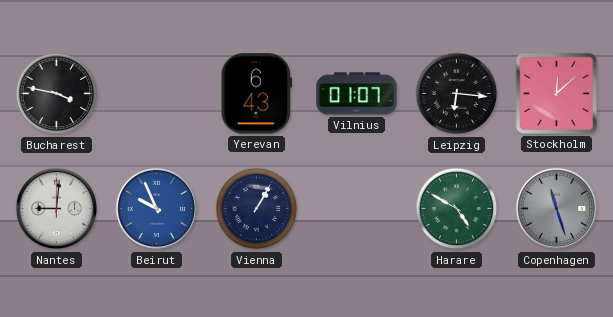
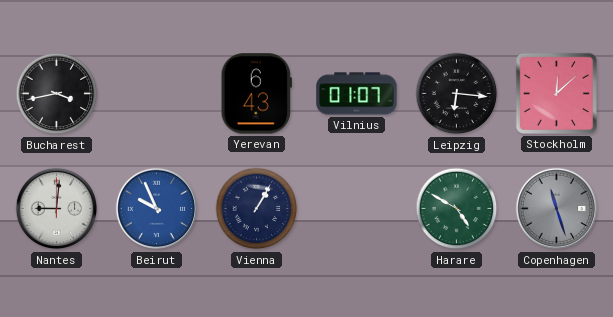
Bucharest: 3:47 -> 3:43
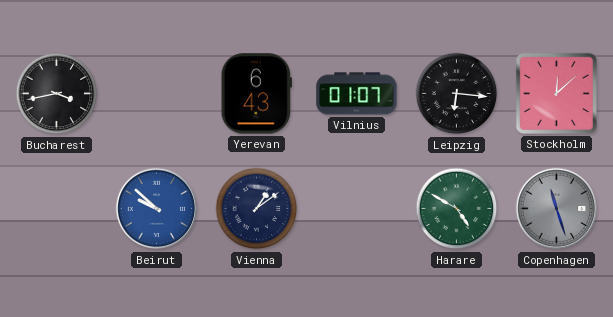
Nantes: 9:01 -> none
Beirut: 9:56 -> 9:52
Vienna: 1:05 -> 1:09
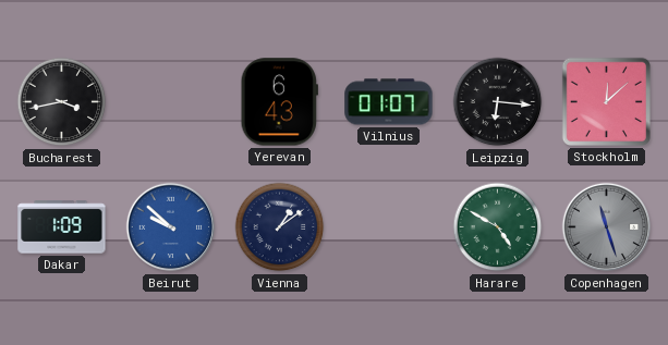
Dakar: none -> 1:09
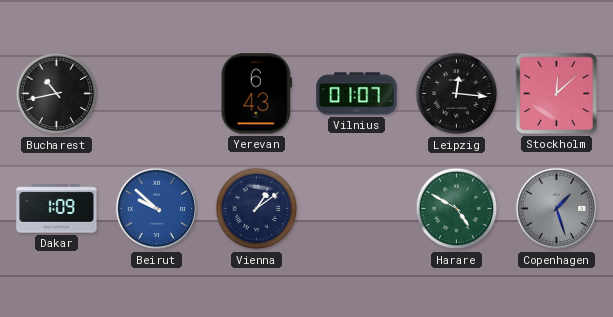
Bucharest: 3:43 -> 10:43
Leipzig: 6:16 -> 12:16
Copenhagen: 11:27 -> 1:27
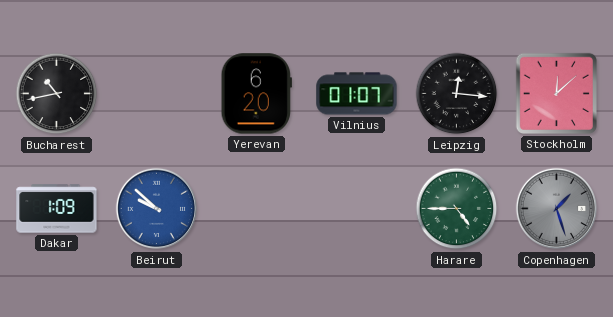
Yerevan: 6:43 -> 6:20
Vienna: 1:09 -> none
Harare: 4:50 -> 4:45
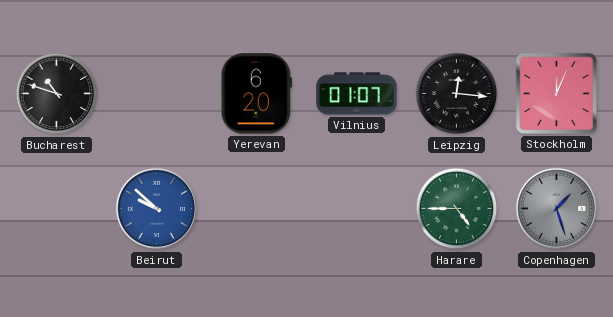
Bucharest: 10:43 -> 10:48
Stockholm: 12:08 -> 12:04
Dakar: 1:09 -> none
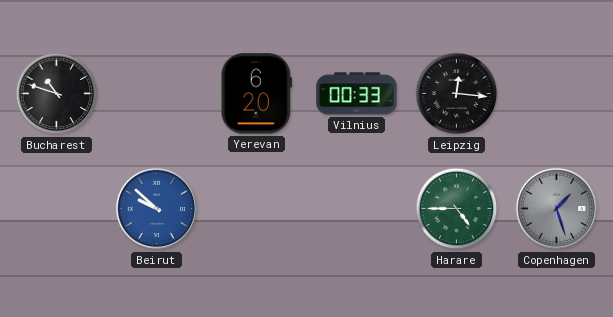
Vilnius: 01:07 -> 00:33
Stockholm: 12:04 -> none
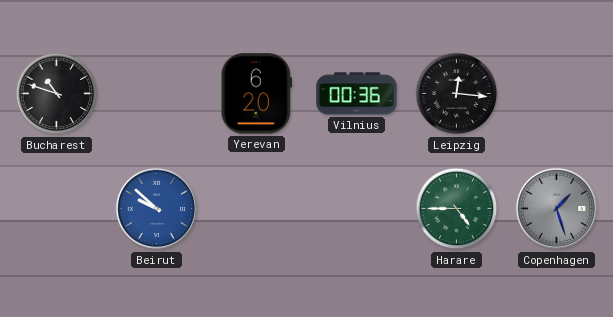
Vilnius: 00:33 -> 00:36
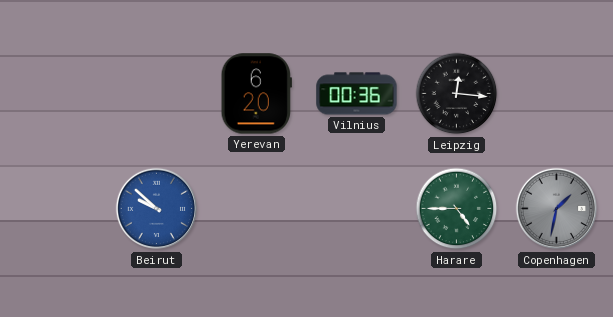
Bucharest: 10:48 -> none
Copenhagen: 1:27 -> 1:32
